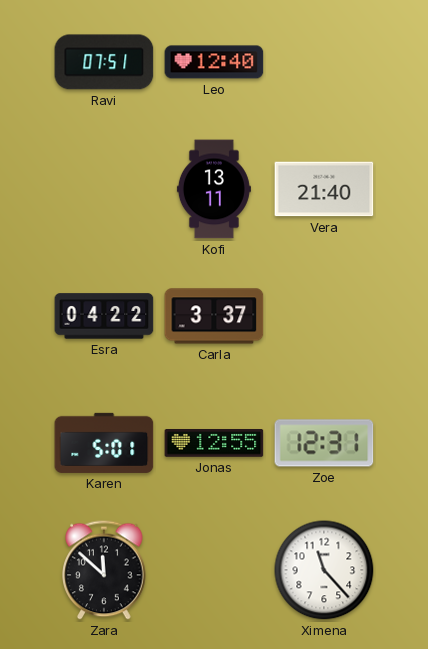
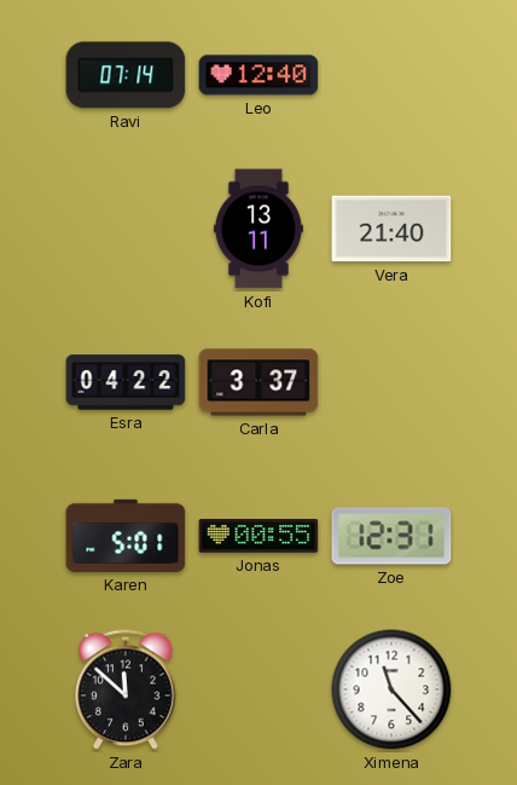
Ravi: 07:51 -> 07:14
Jonas: 12:55 -> 00:55
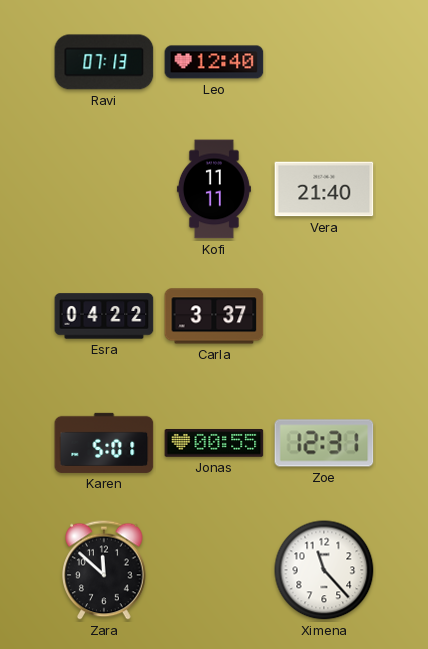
Ravi: 07:14 -> 07:13
Kofi: 13:11 -> 11:11
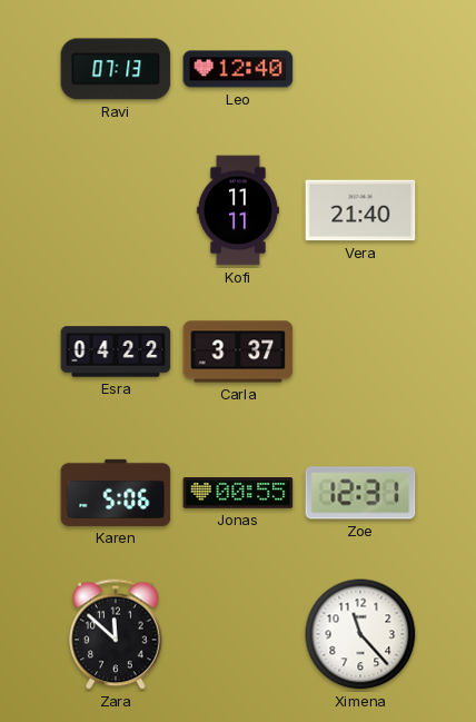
Karen: 5:01 -> 5:06
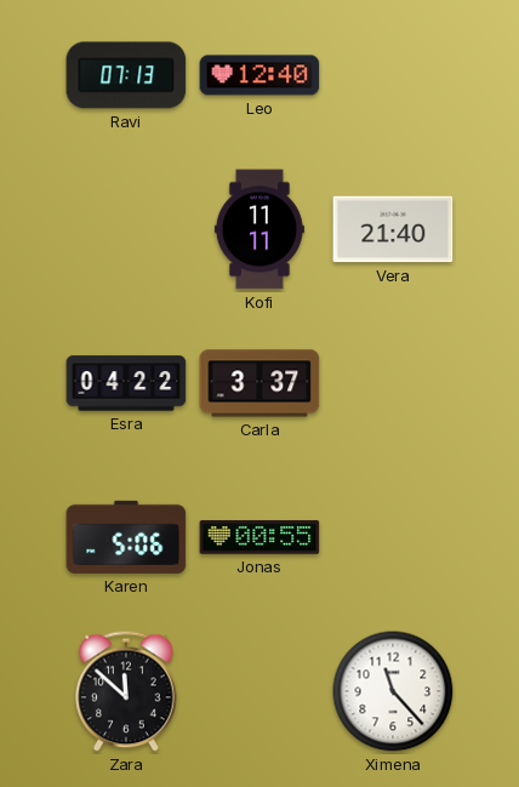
Zoe: 12:31 -> none
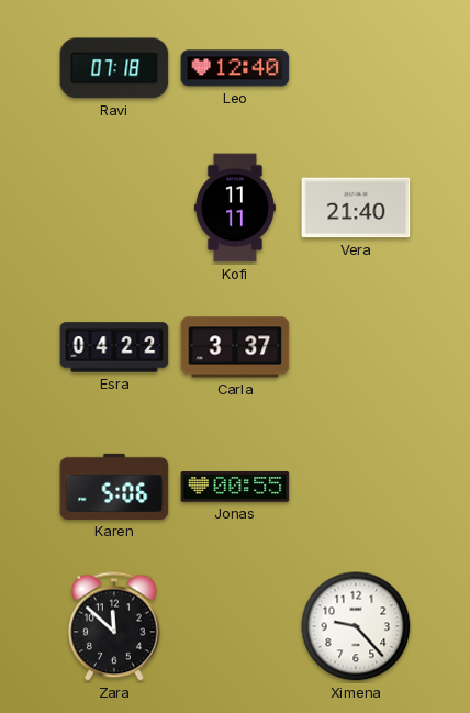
Ravi: 07:13 -> 07:18
Ximena: 11:23 -> 9:23
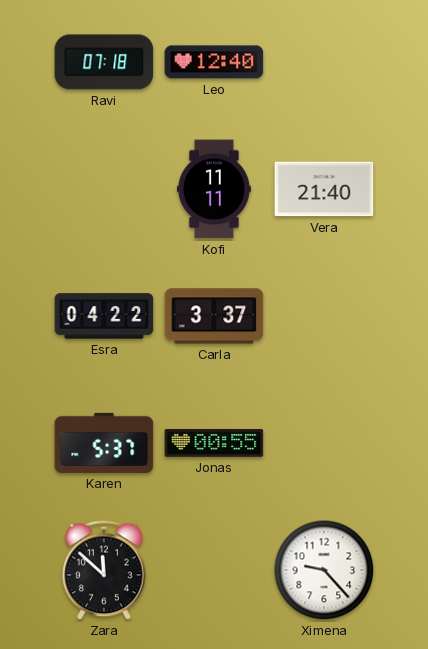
Karen: 5:06 -> 5:37
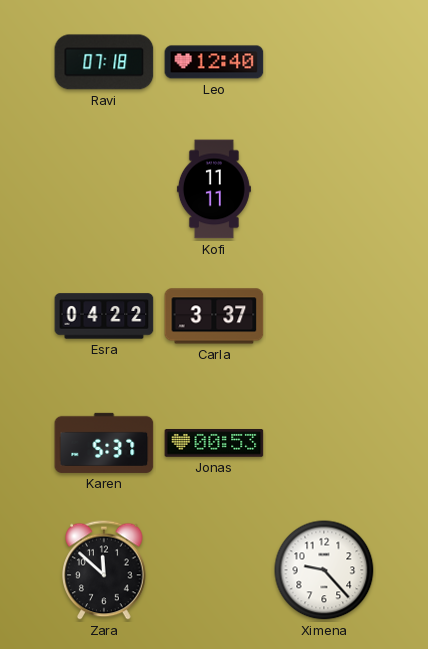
Vera: 21:40 -> none
Jonas: 00:55 -> 00:53
